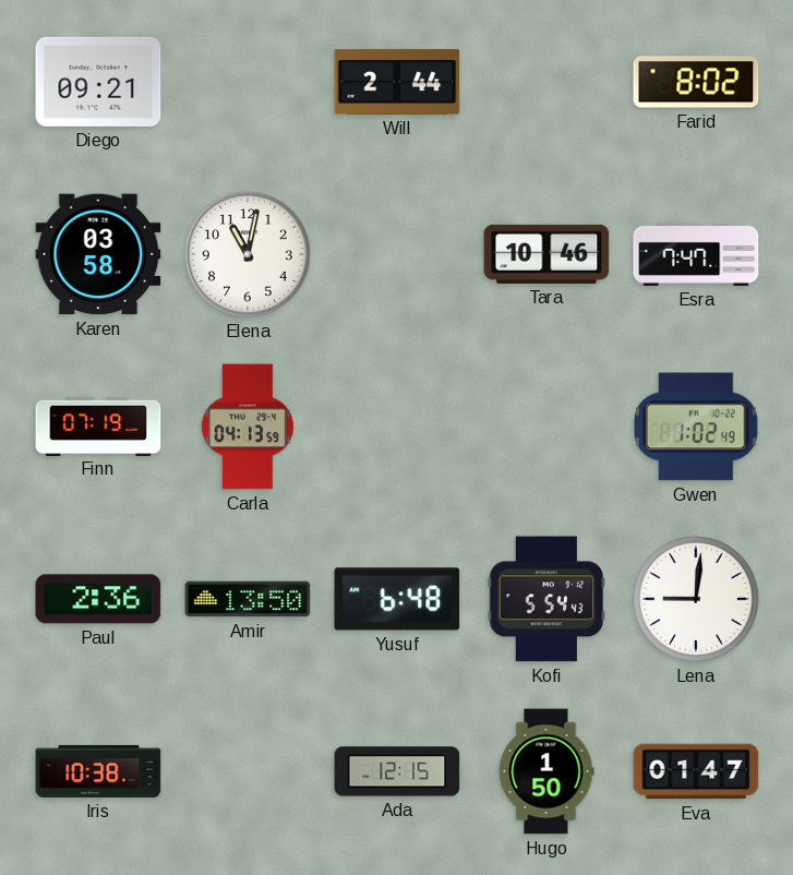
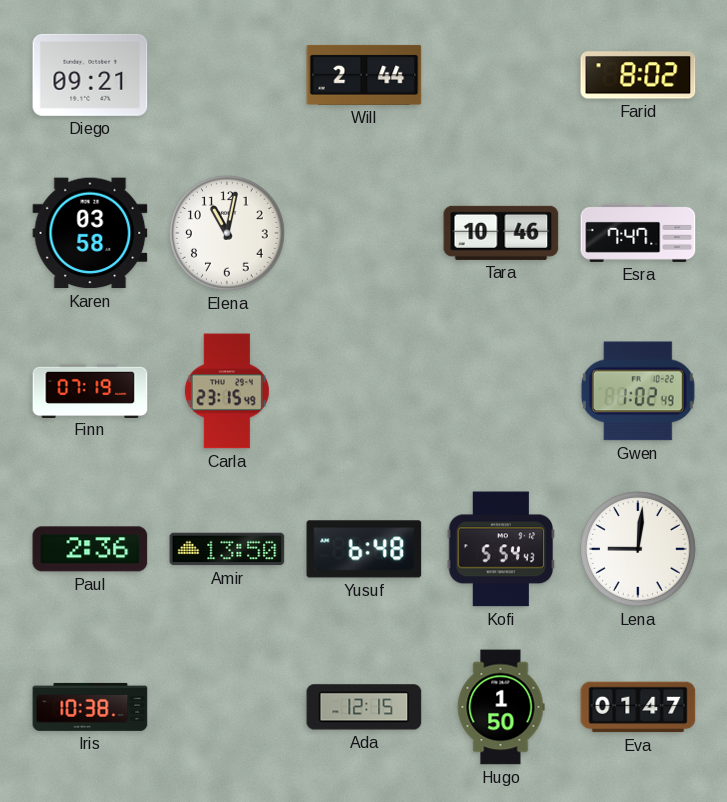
Carla: 04:13 -> 23:15
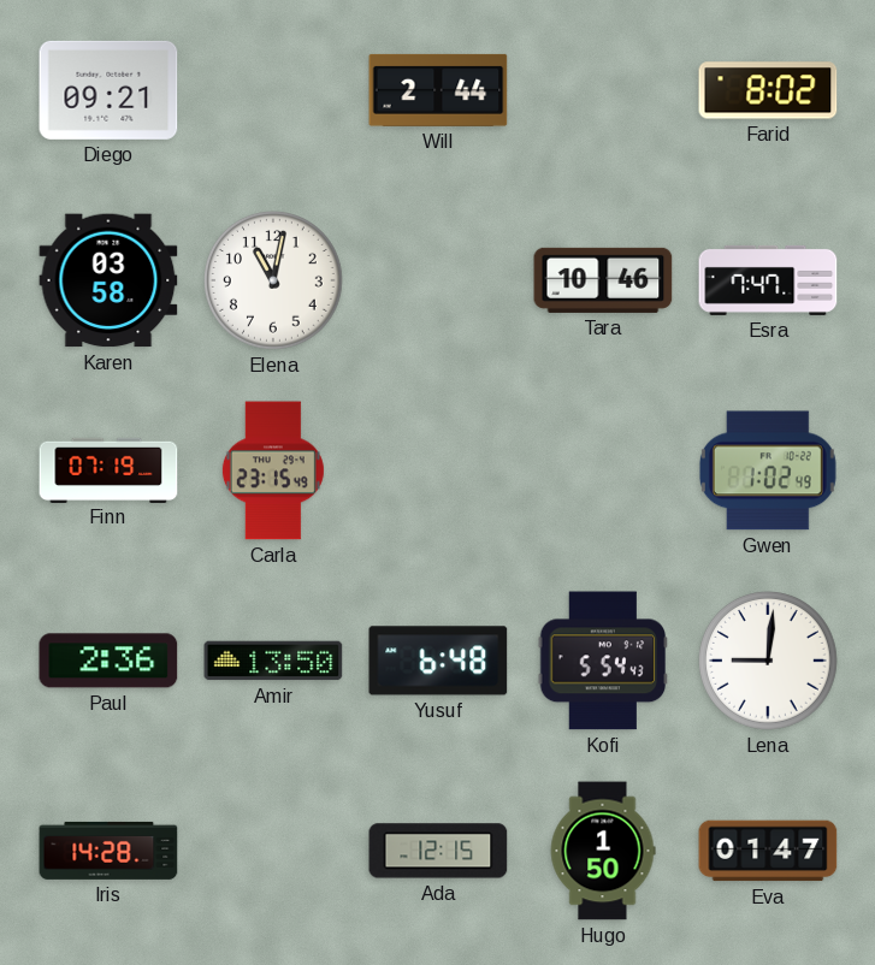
Iris: 10:38 -> 14:28
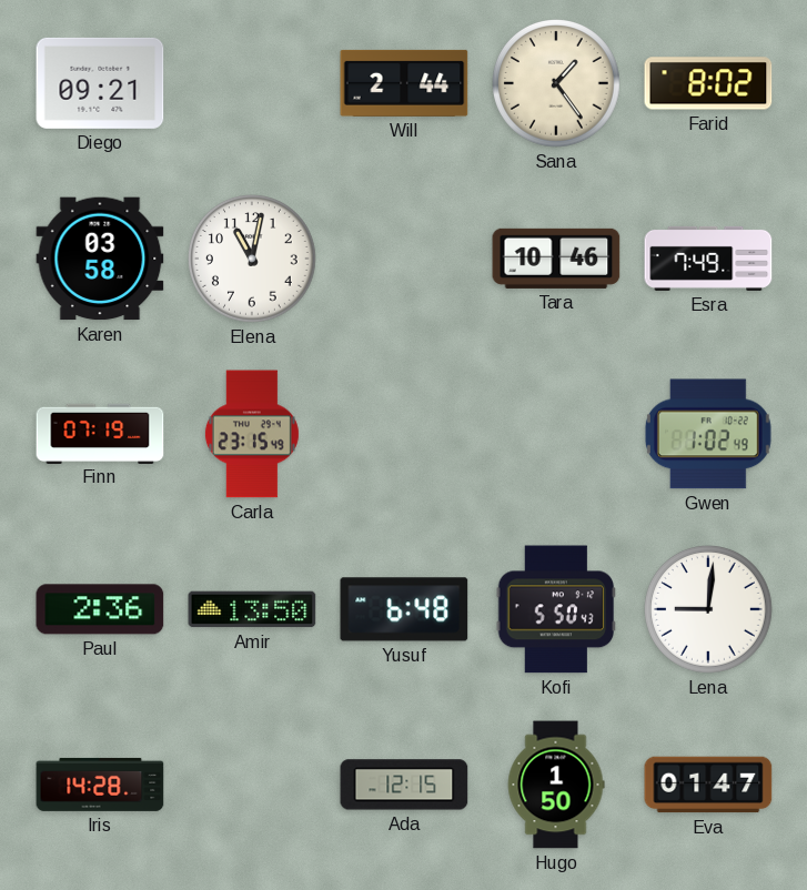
Sana: none -> 1:24
Esra: 7:47 -> 7:49
Kofi: 5:54 -> 5:50
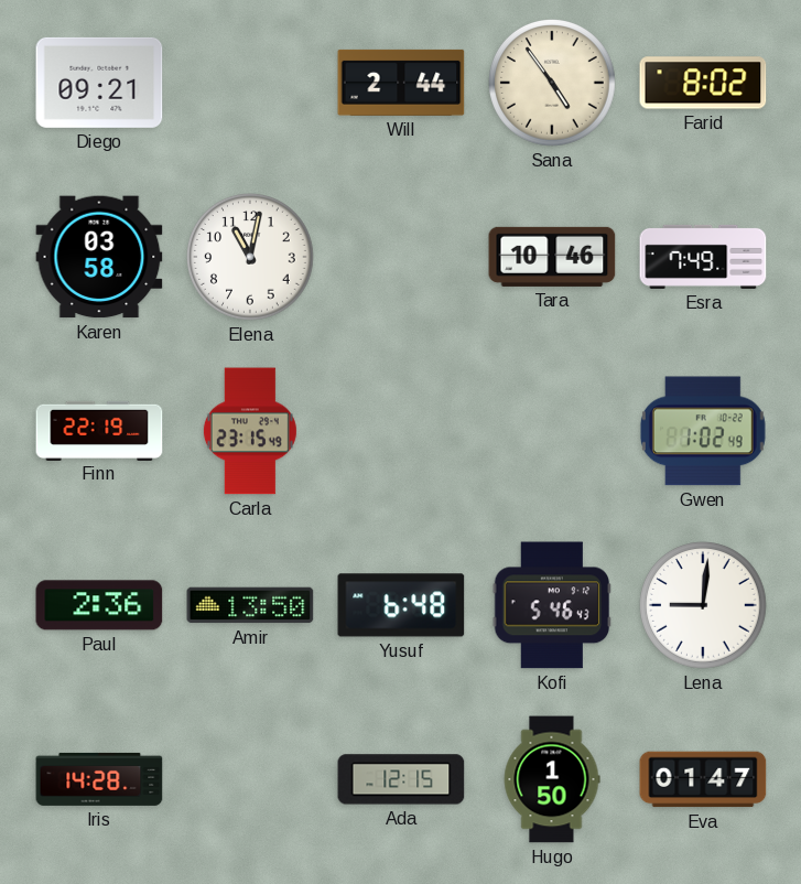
Sana: 1:24 -> 4:54
Finn: 07:19 -> 22:19
Kofi: 5:50 -> 5:46
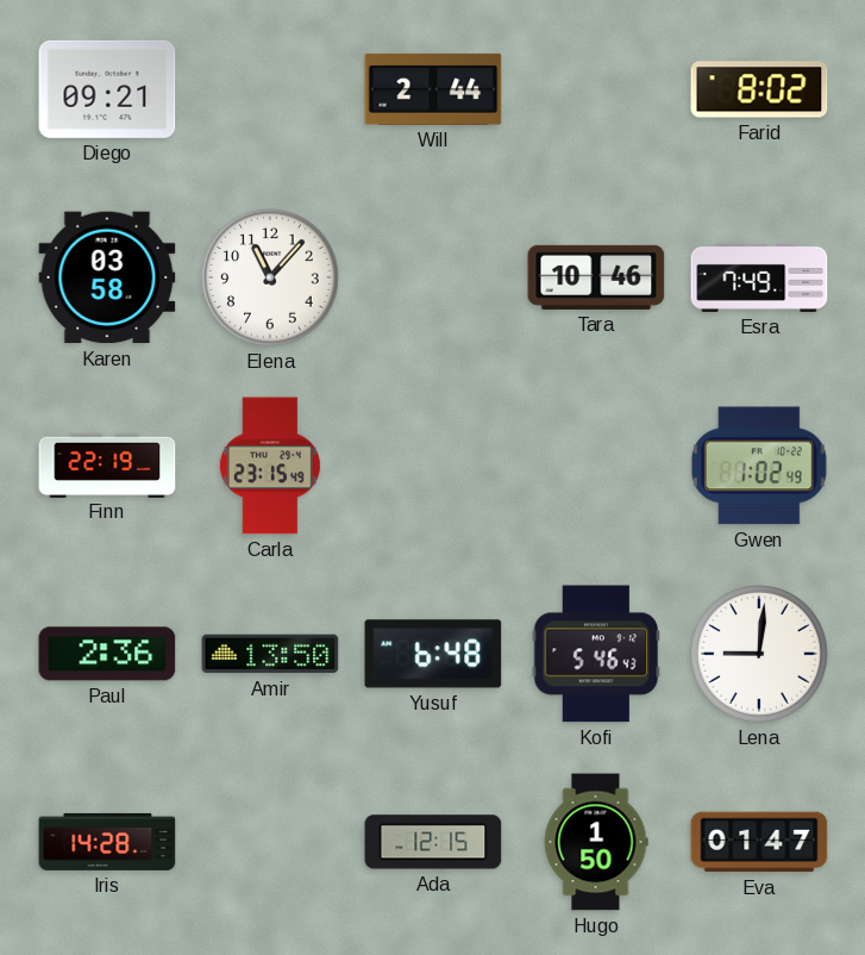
Sana: 4:54 -> none
Elena: 11:02 -> 11:07
